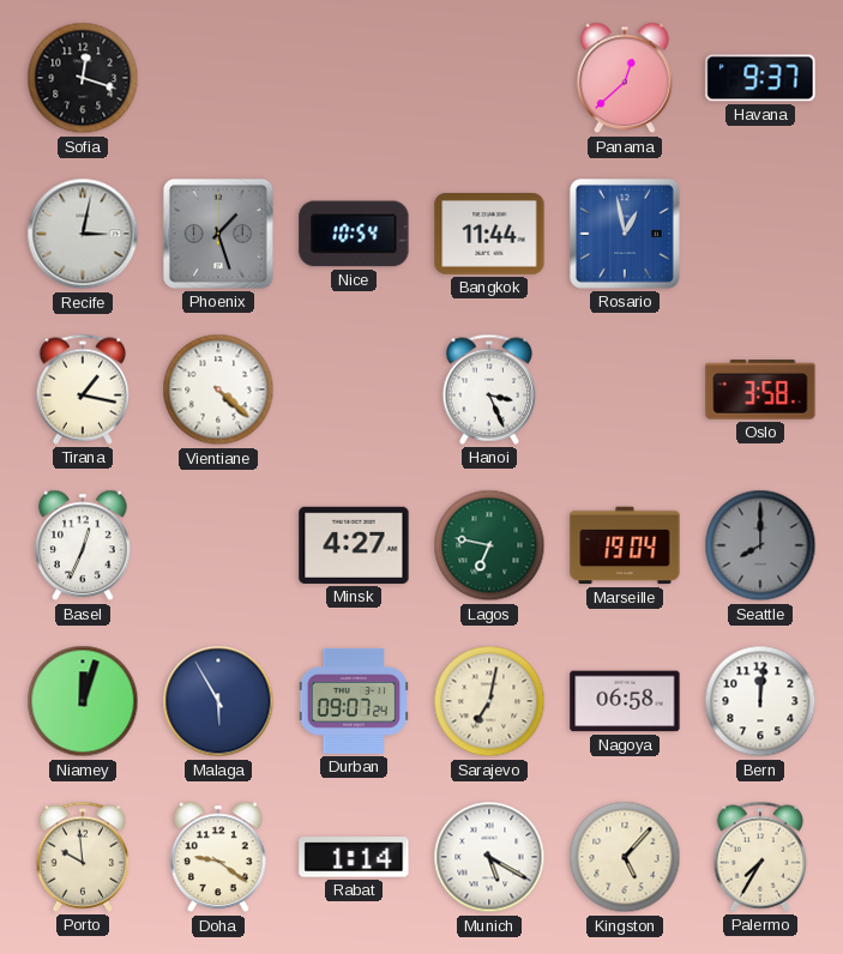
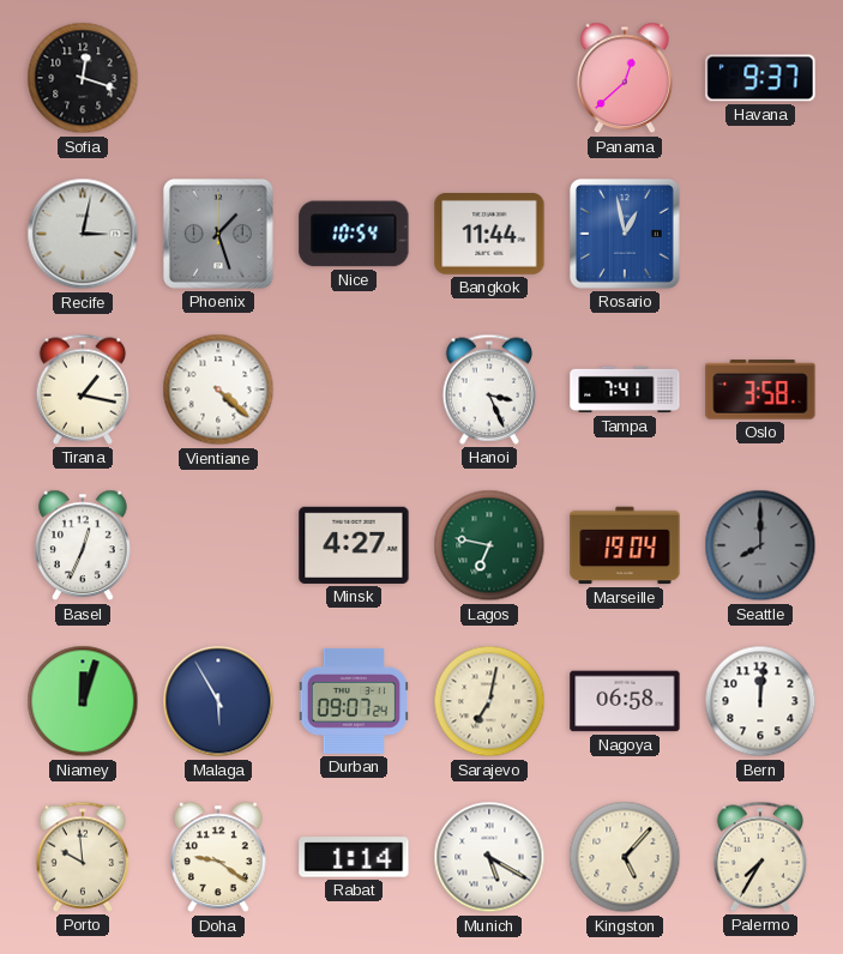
Tampa: none -> 7:41
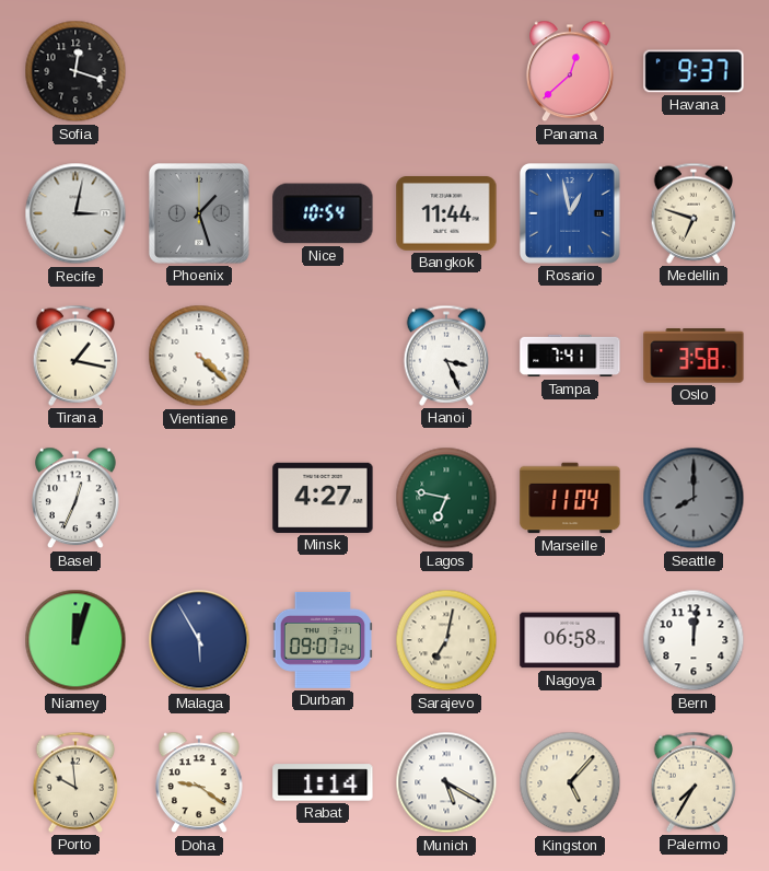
Medellin: none -> 6:48
Marseille: 19:04 -> 11:04
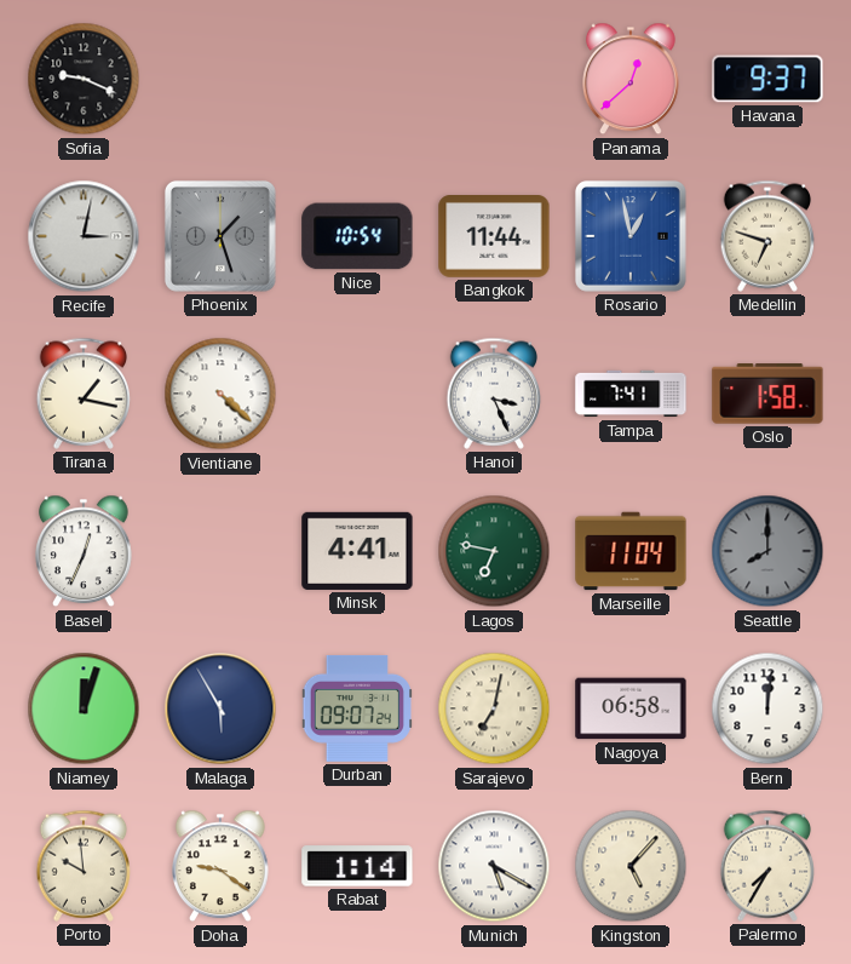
Sofia: 12:18 -> 9:19
Oslo: 3:58 -> 1:58
Minsk: 4:27 -> 4:41
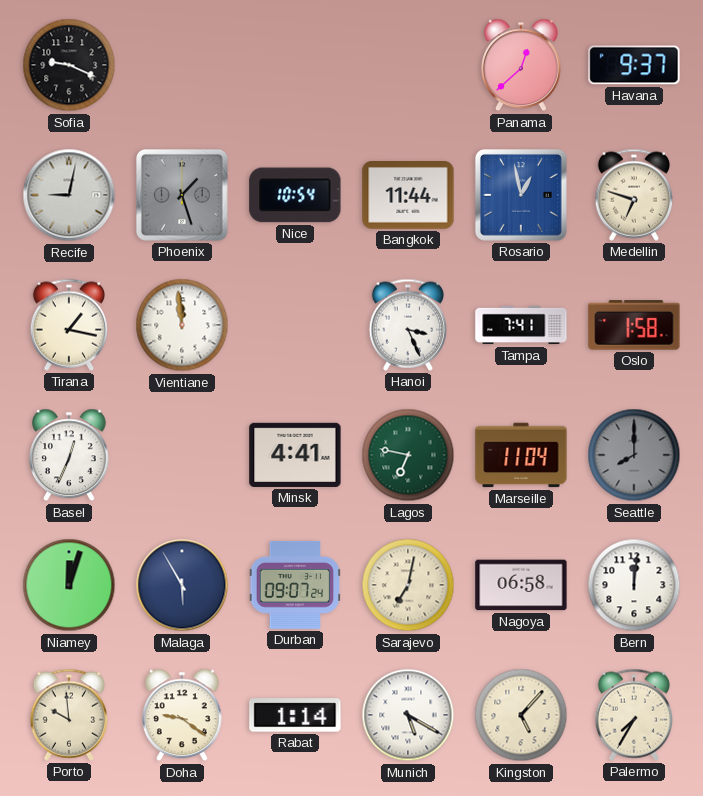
Recife: 3:02 -> 9:02
Vientiane: 4:22 -> 11:59
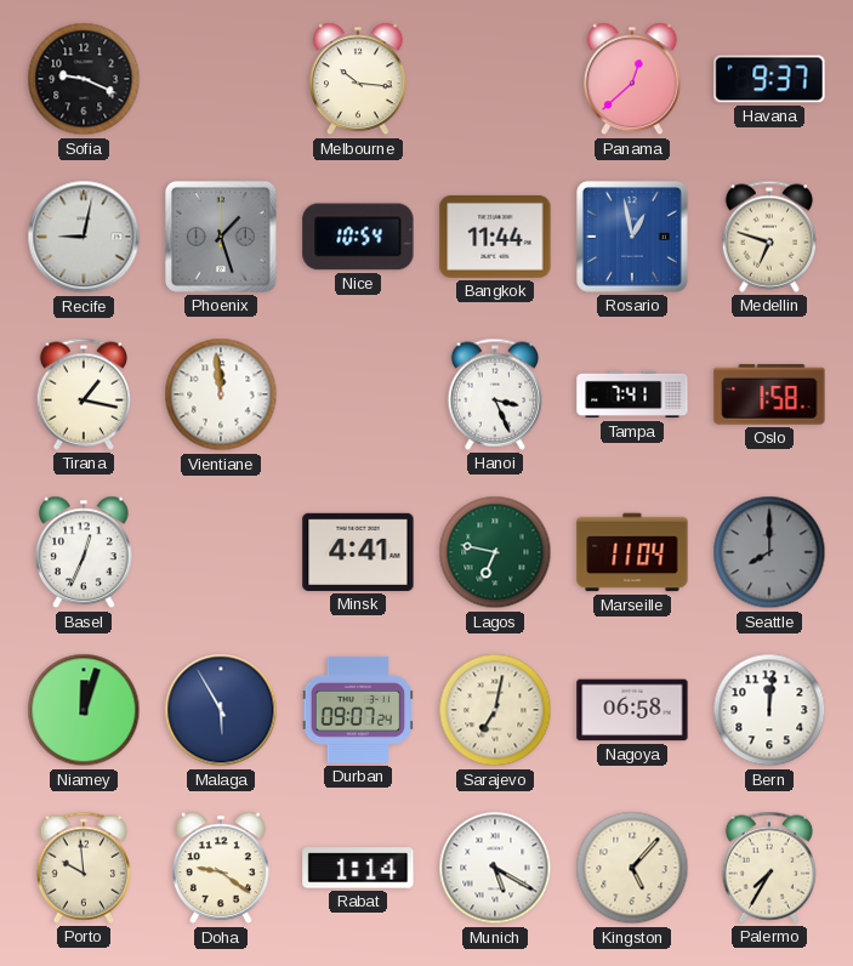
Melbourne: none -> 10:16
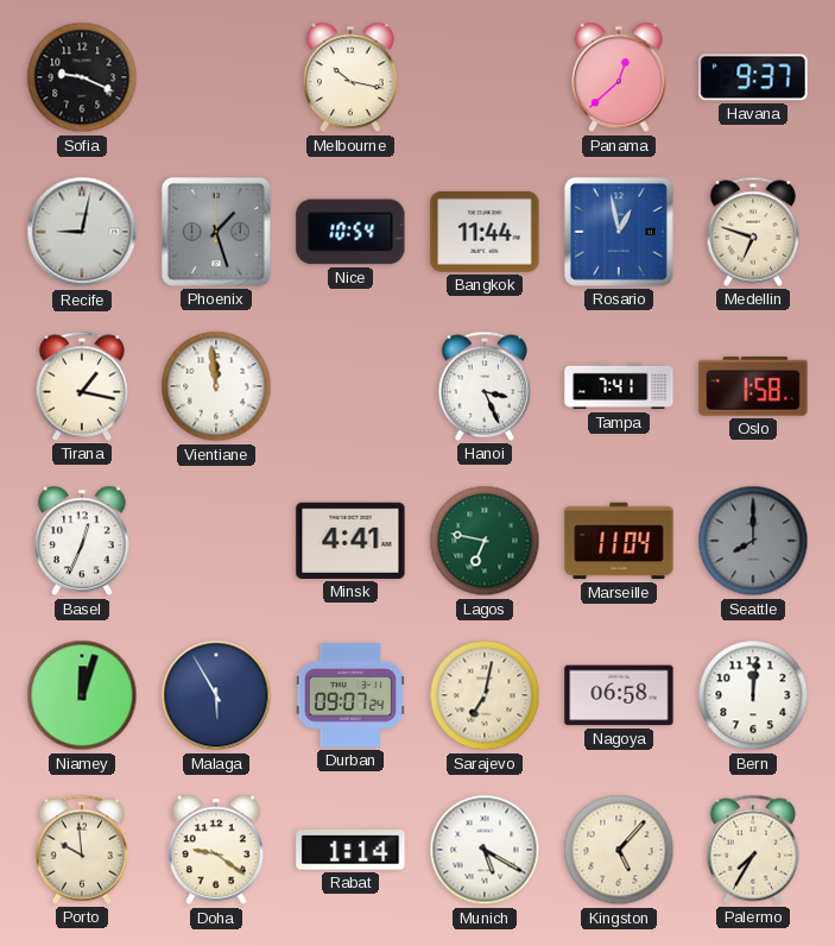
Melbourne: 10:16 -> 10:17
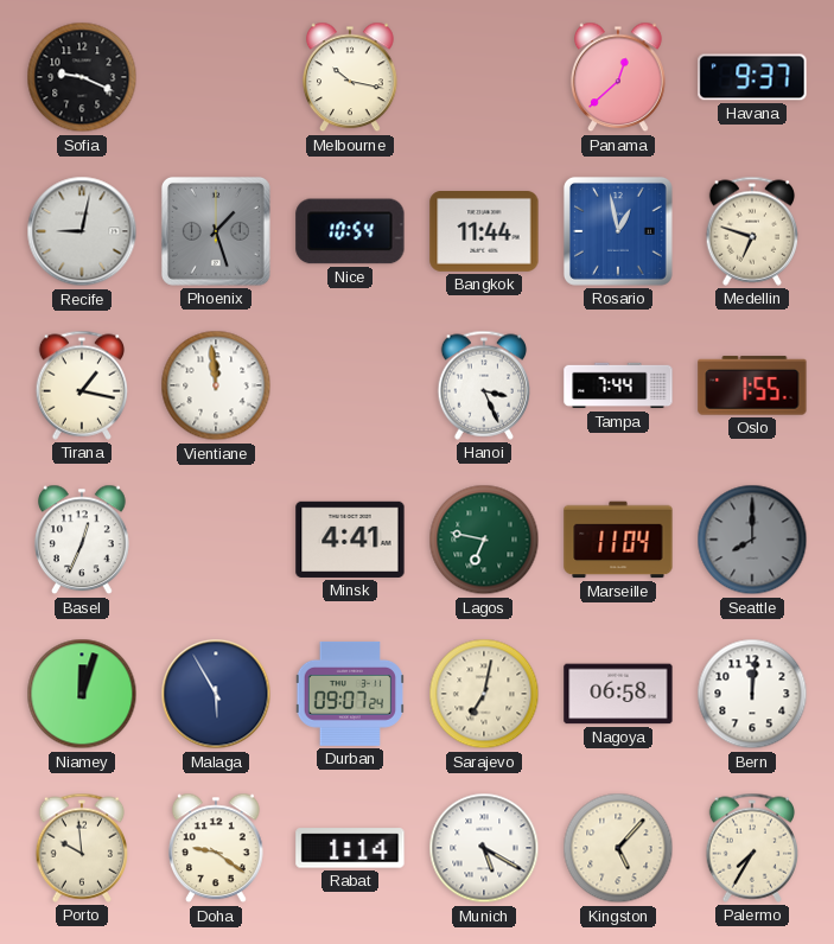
Tampa: 7:41 -> 7:44
Oslo: 1:58 -> 1:55
